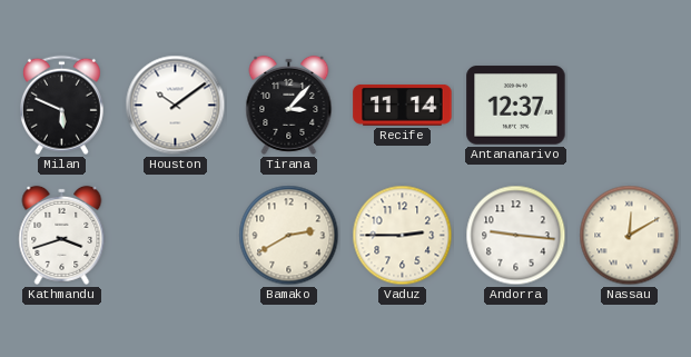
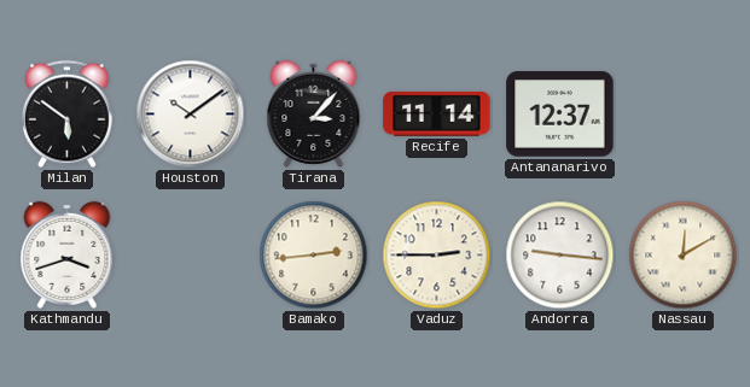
Milan: 5:49 -> 5:51
Bamako: 2:40 -> 2:44
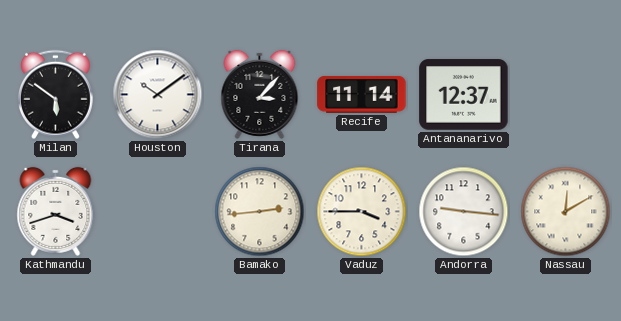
Vaduz: 2:45 -> 3:45
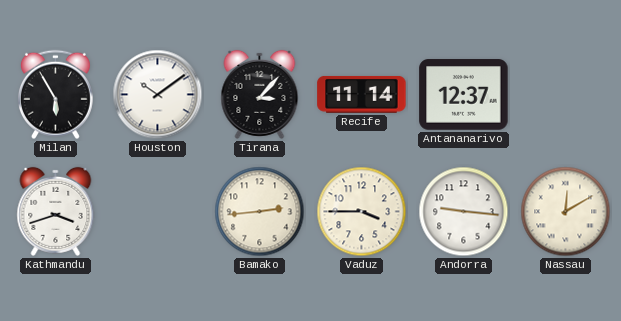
Milan: 5:51 -> 5:55
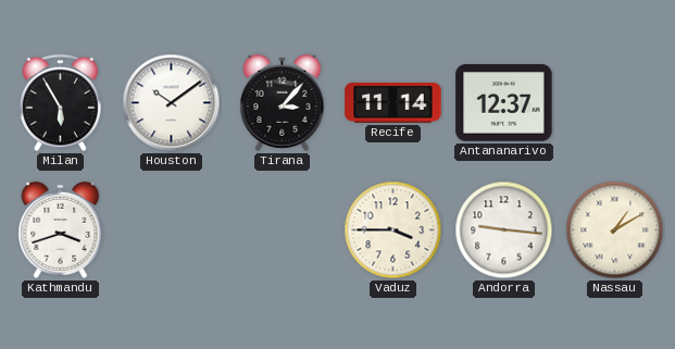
Bamako: 2:44 -> none
Nassau: 12:10 -> 1:10
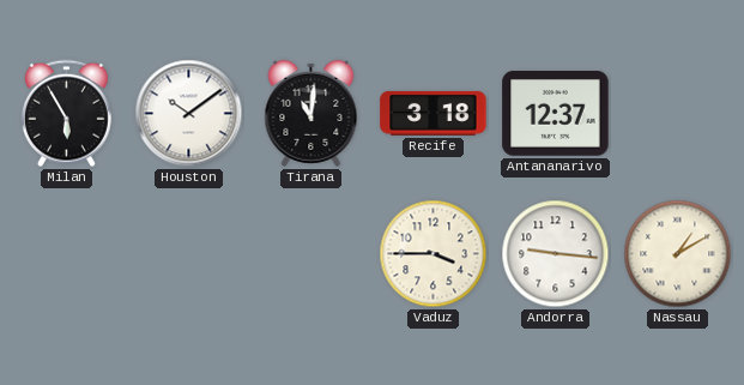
Tirana: 3:07 -> 11:01
Recife: 11:14 -> 3:18
Kathmandu: 3:42 -> none
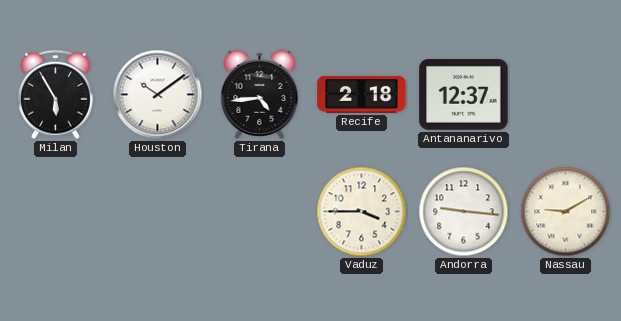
Tirana: 11:01 -> 4:44
Recife: 3:18 -> 2:18
Nassau: 1:10 -> 9:10
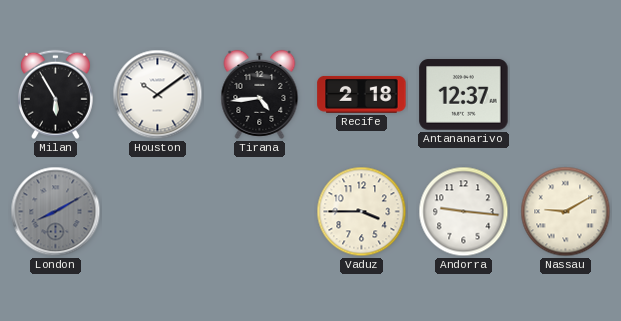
London: none -> 8:10
